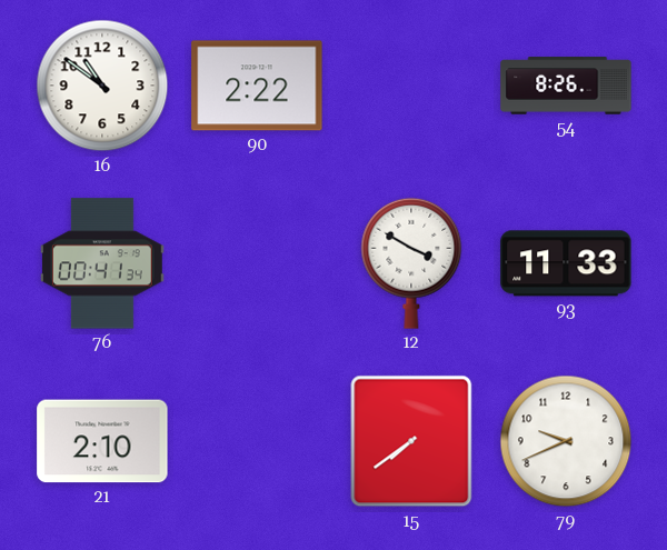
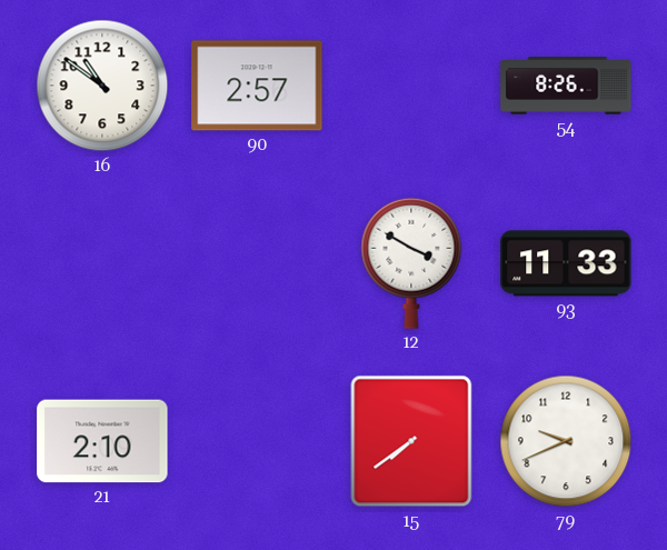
90: 2:22 -> 2:57
76: 00:41 -> none
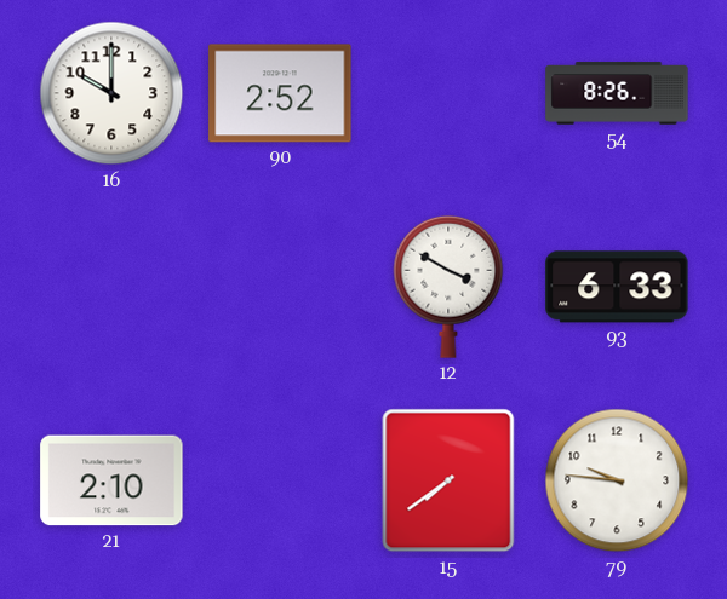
16: 10:51 -> 10:00
90: 2:57 -> 2:52
93: 11:33 -> 6:33
79: 9:41 -> 9:46
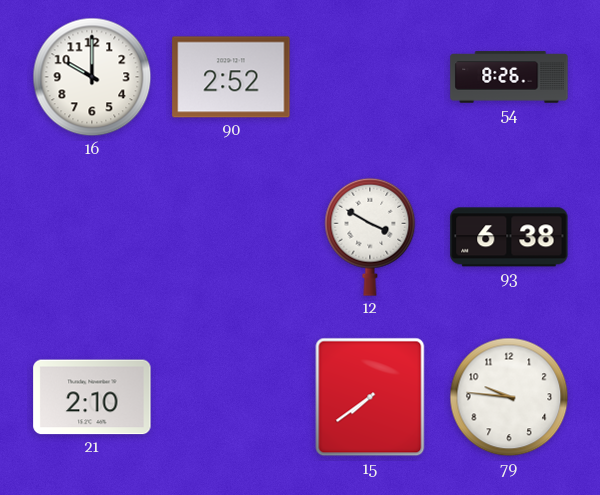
93: 6:33 -> 6:38
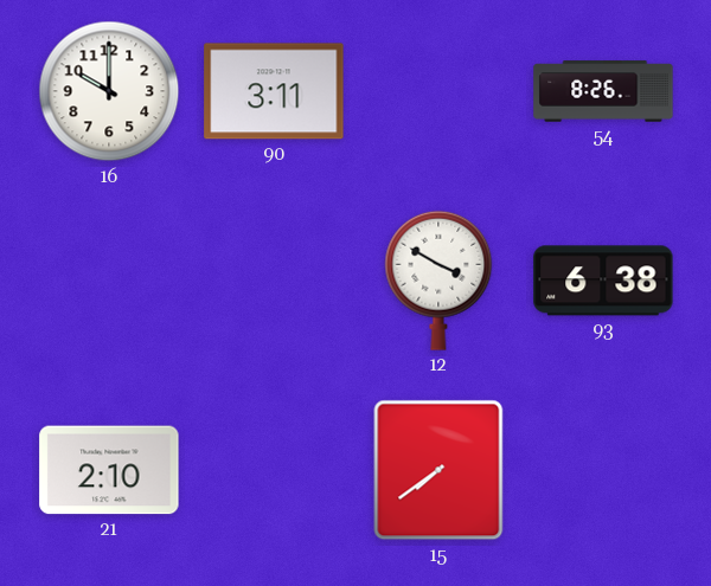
90: 2:52 -> 3:11
79: 9:46 -> none
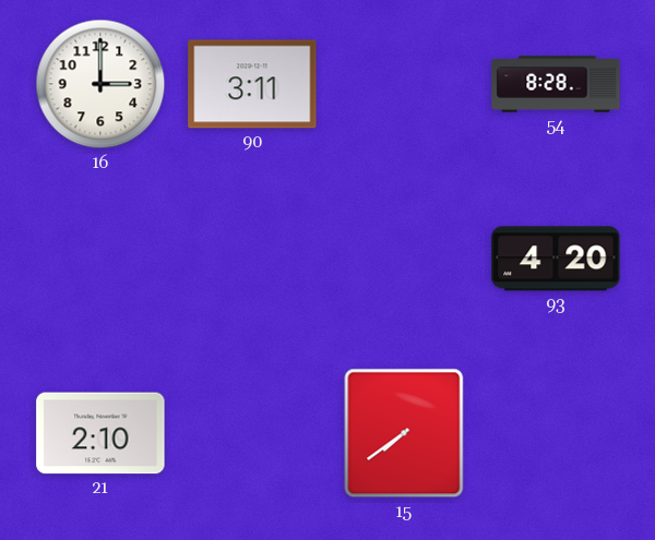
16: 10:00 -> 3:00
54: 8:26 -> 8:28
12: 3:50 -> none
93: 6:38 -> 4:20
